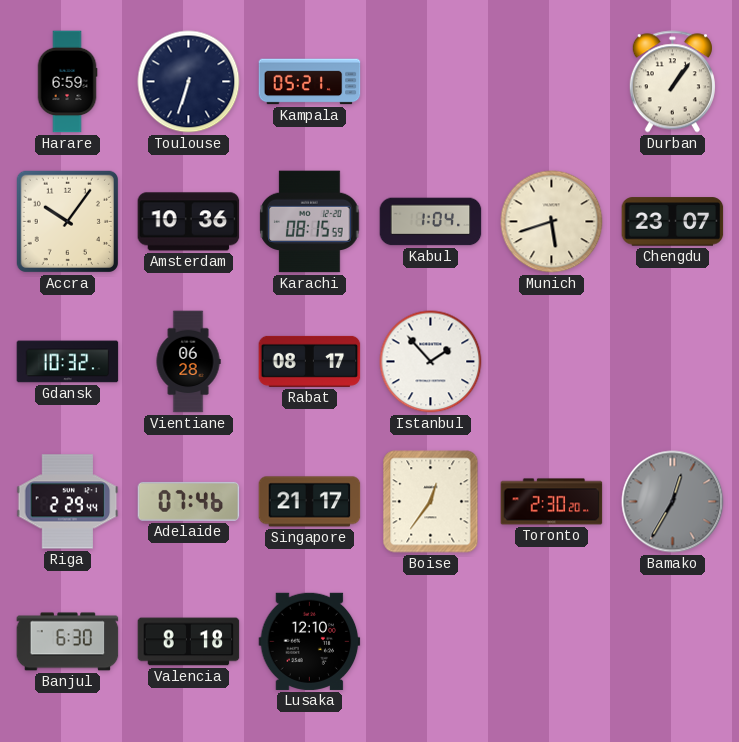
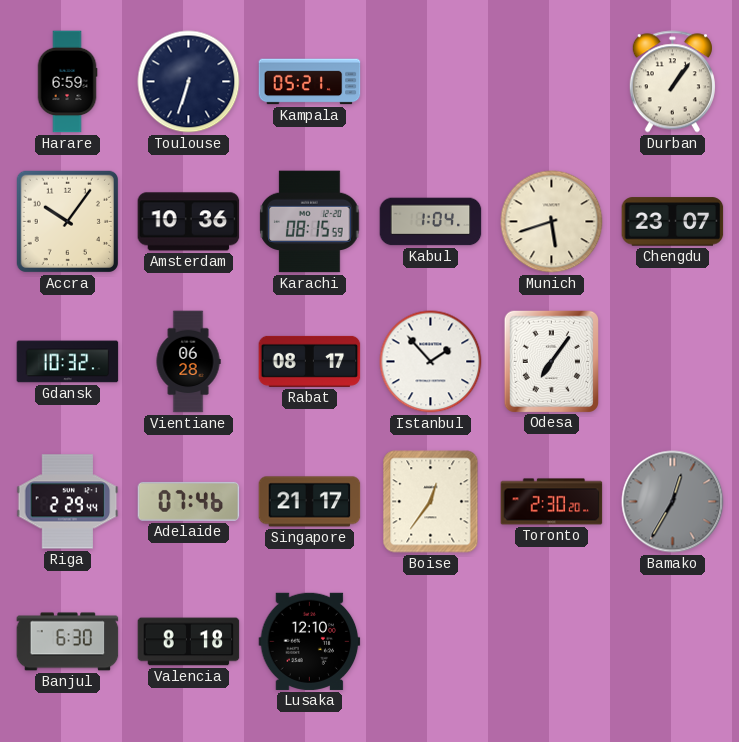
Odesa: none -> 7:06
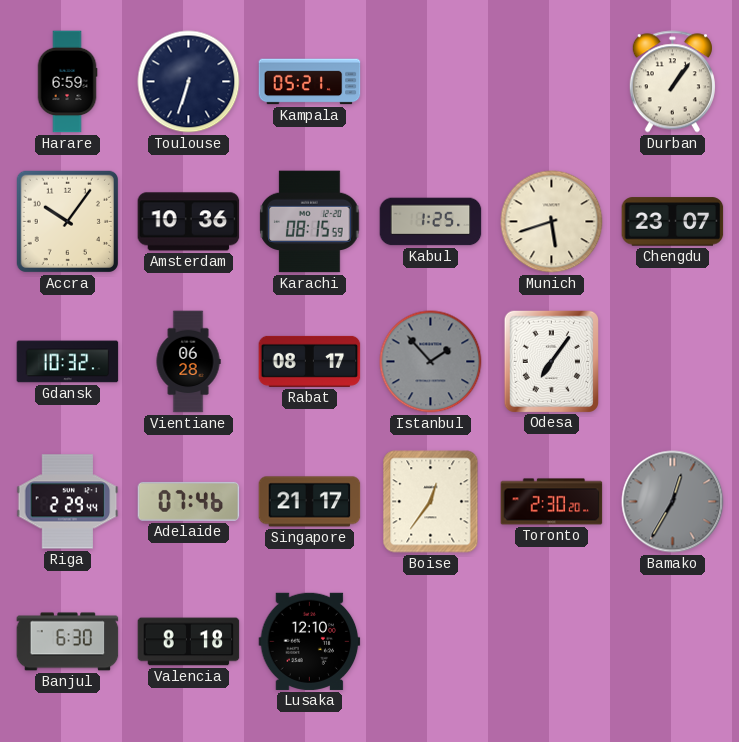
Kabul: 1:04 -> 1:25
Istanbul dial: white -> grey
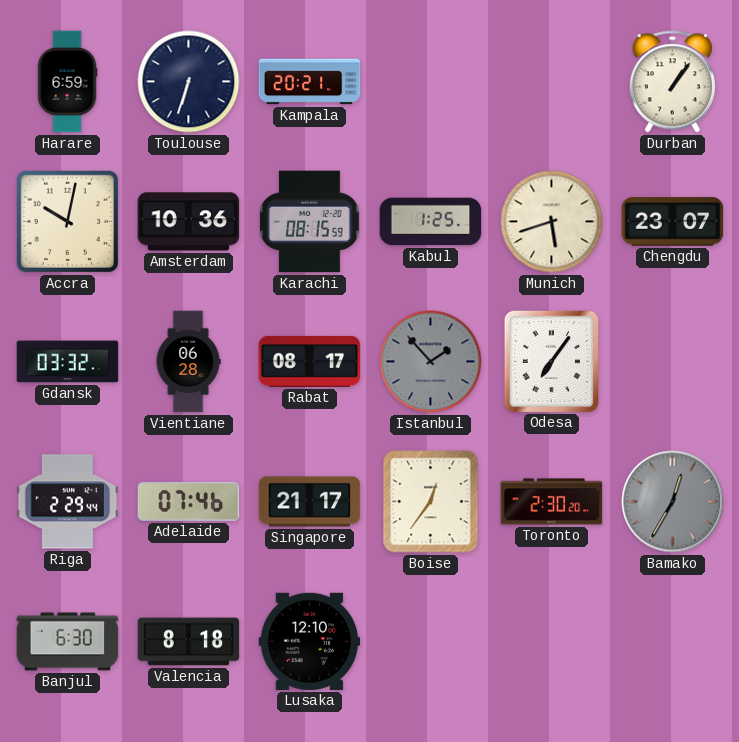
Kampala: 05:21 -> 20:21
Accra: 10:06 -> 10:02
Gdansk: 10:32 -> 03:32
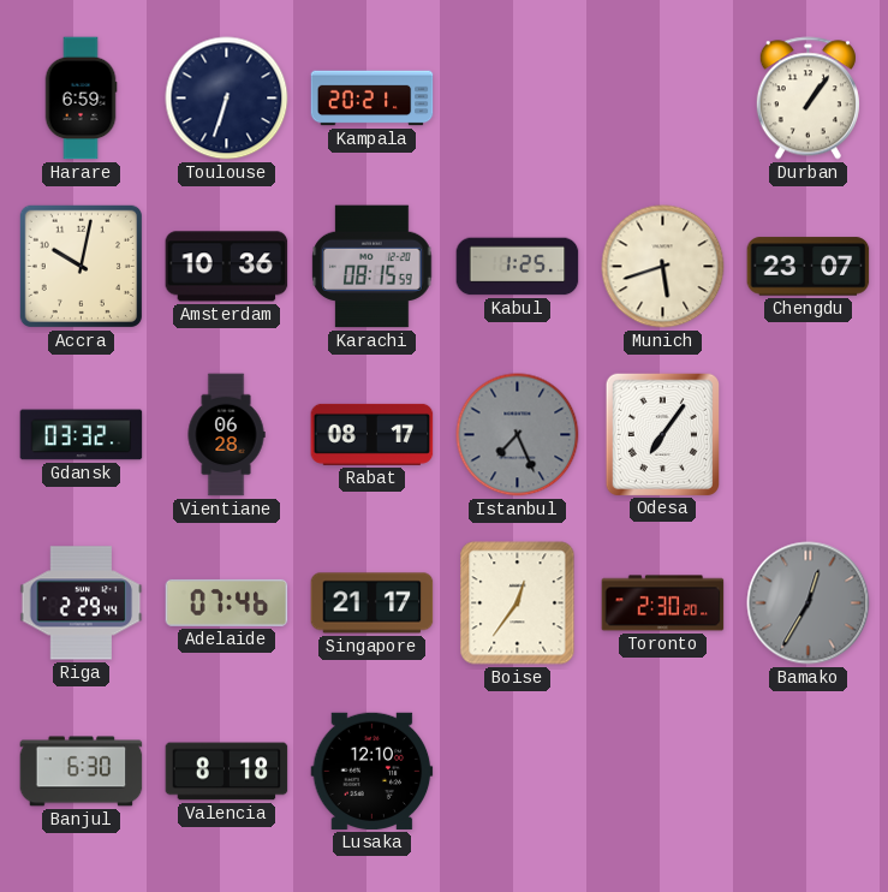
Istanbul: 1:53 -> 7:26
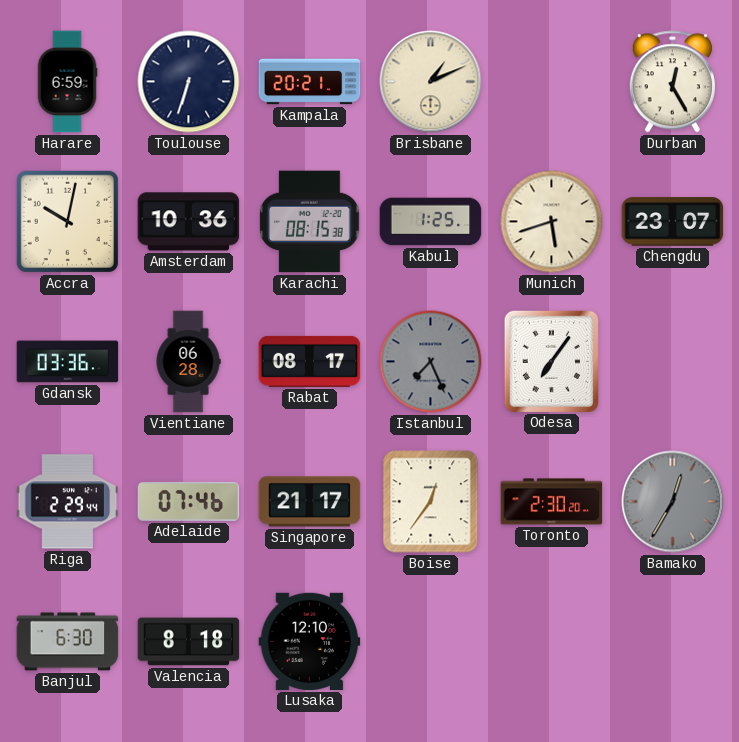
Brisbane: none -> 1:11
Durban: 1:06 -> 12:25
Karachi: 08:15:59 -> 08:15:38
Gdansk: 03:32 -> 03:36
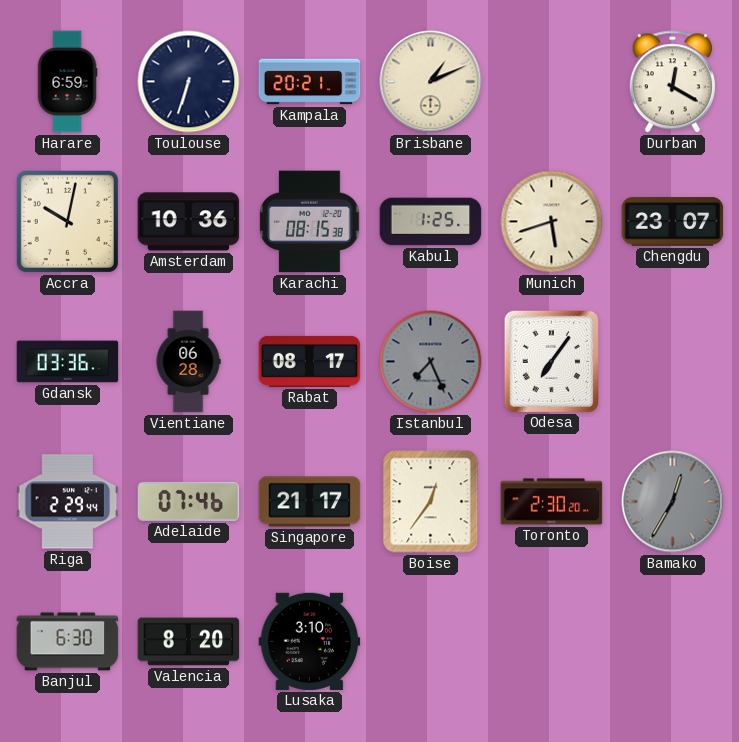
Durban: 12:25 -> 12:20
Valencia: 8:18 -> 8:20
Lusaka: 12:10 -> 3:10
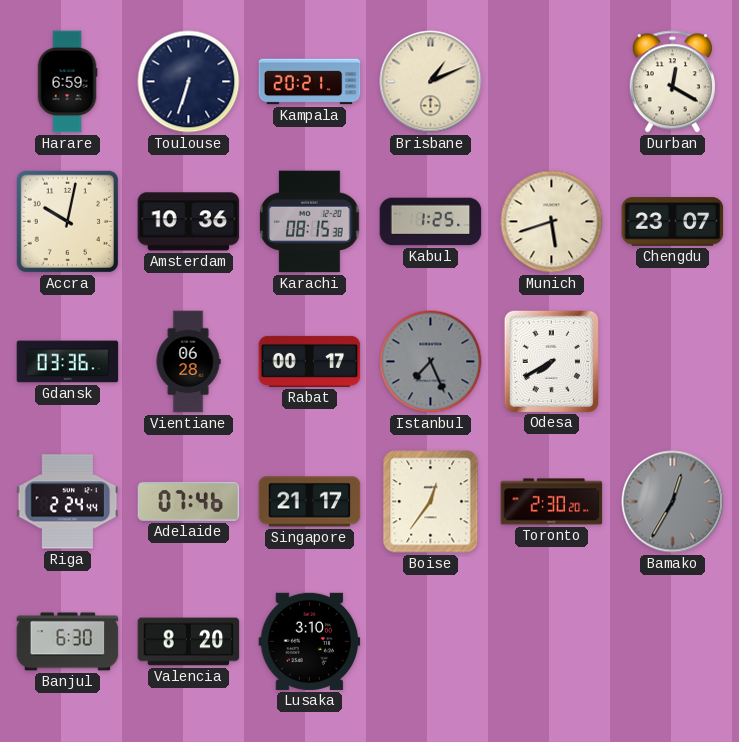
Rabat: 08:17 -> 00:17
Odesa: 7:06 -> 7:40
Riga: 2:29 -> 2:24
